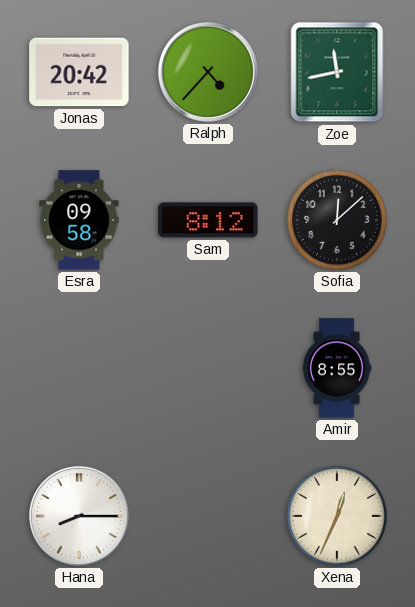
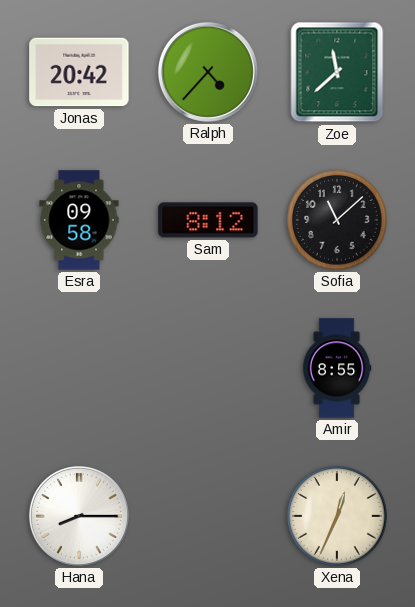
Zoe: 11:43 -> 11:38
Sofia: 12:08 -> 11:08
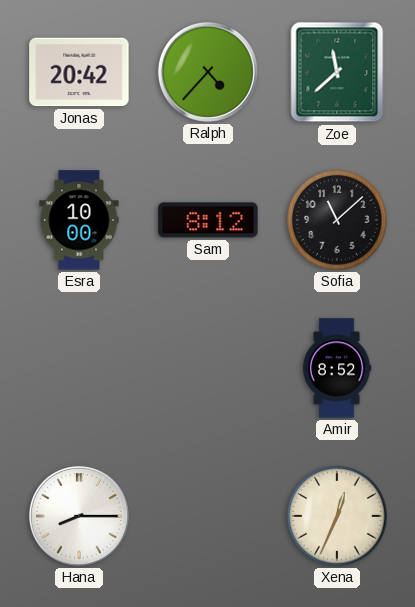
Esra: 09:58 -> 10:00
Amir: 8:55 -> 8:52
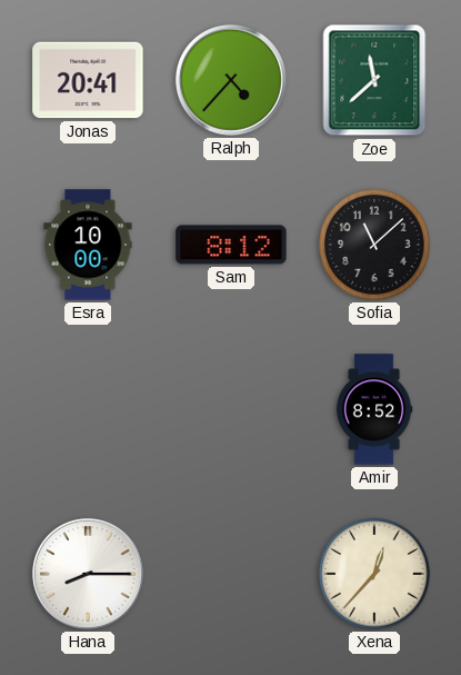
Jonas: 20:42 -> 20:41
Xena: 12:34 -> 12:37
